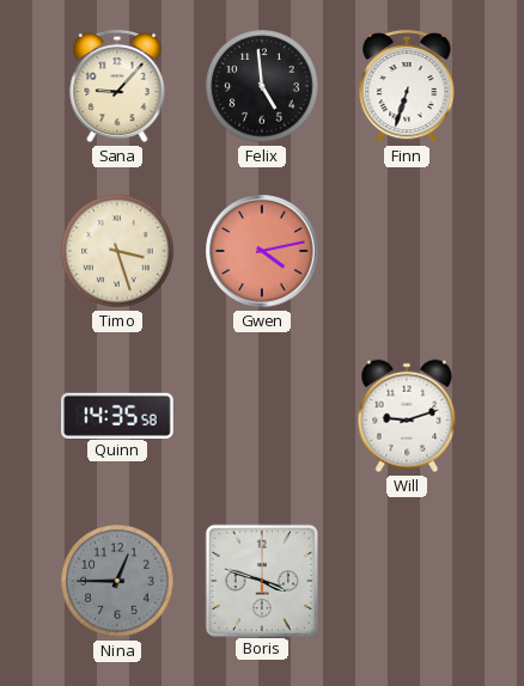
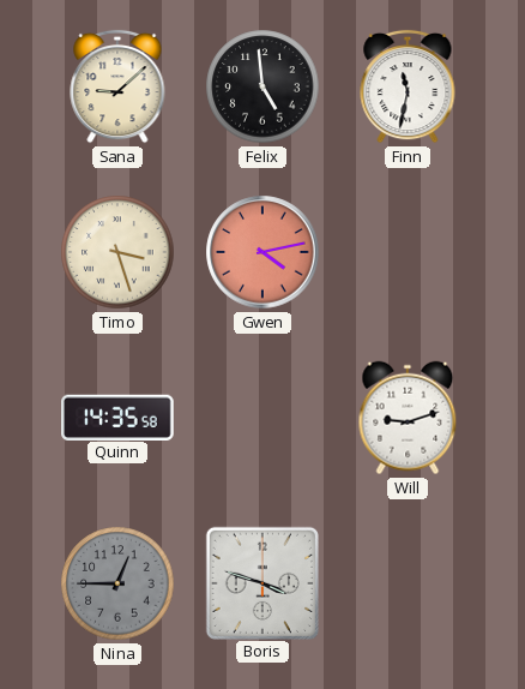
Sana: 9:07 -> 9:08
Finn: 6:33 -> 11:32
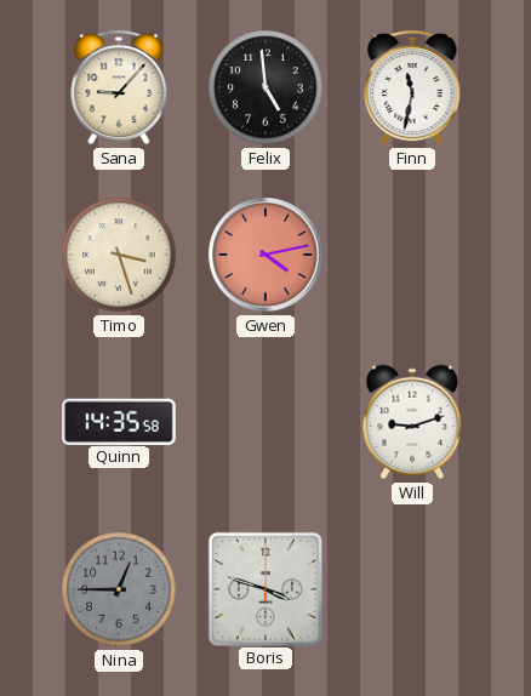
Sana: 9:08 -> 9:07
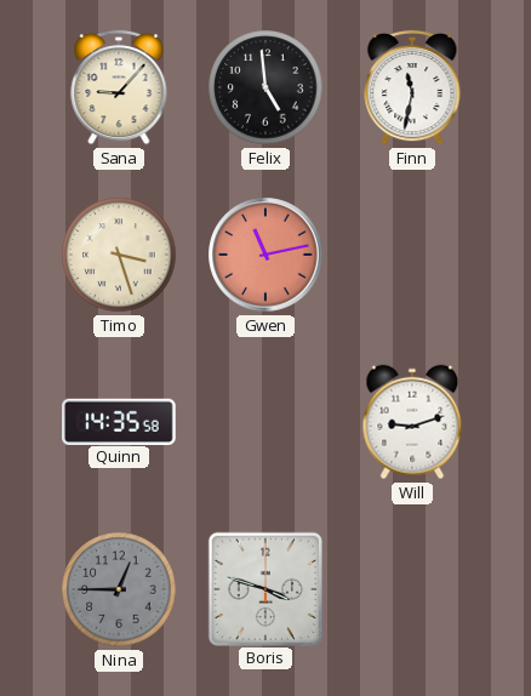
Gwen: 4:13 -> 11:13
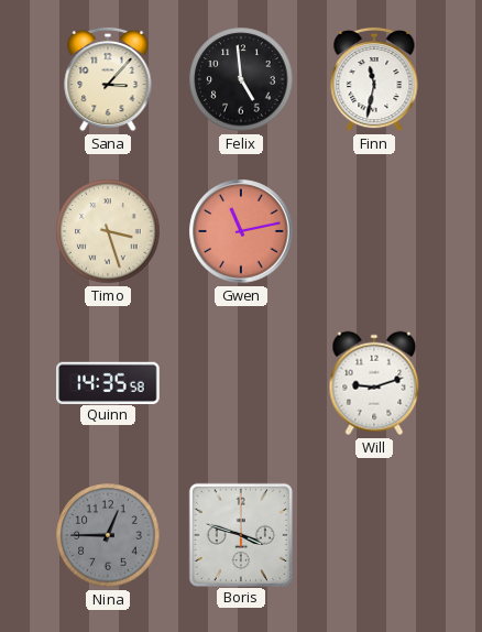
Sana: 9:07 -> 3:07
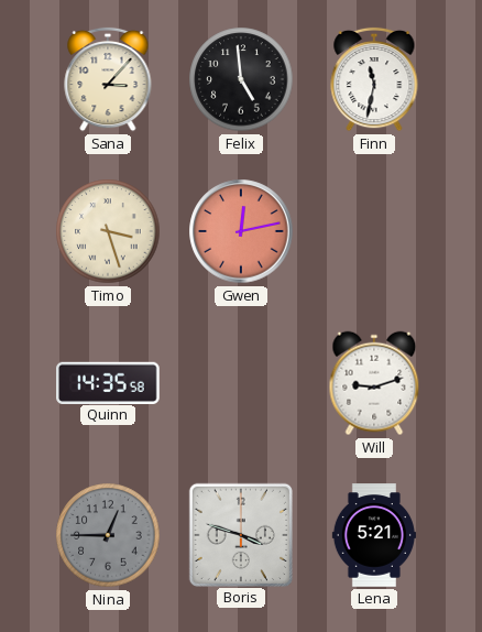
Gwen: 11:13 -> 12:13
Lena: none -> 5:21
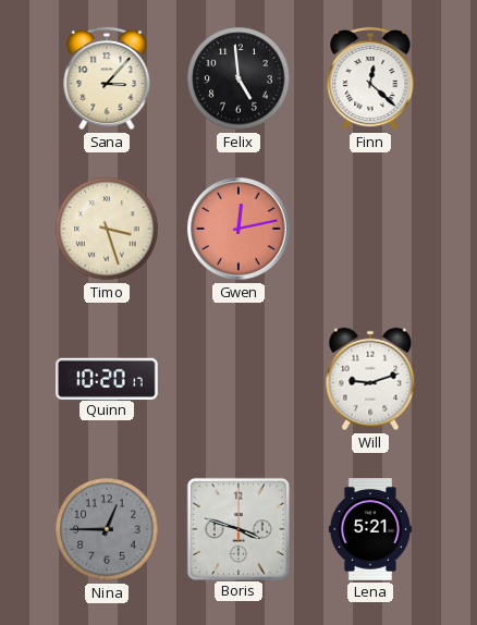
Finn: 11:32 -> 12:22
Quinn: 14:35 -> 10:20
